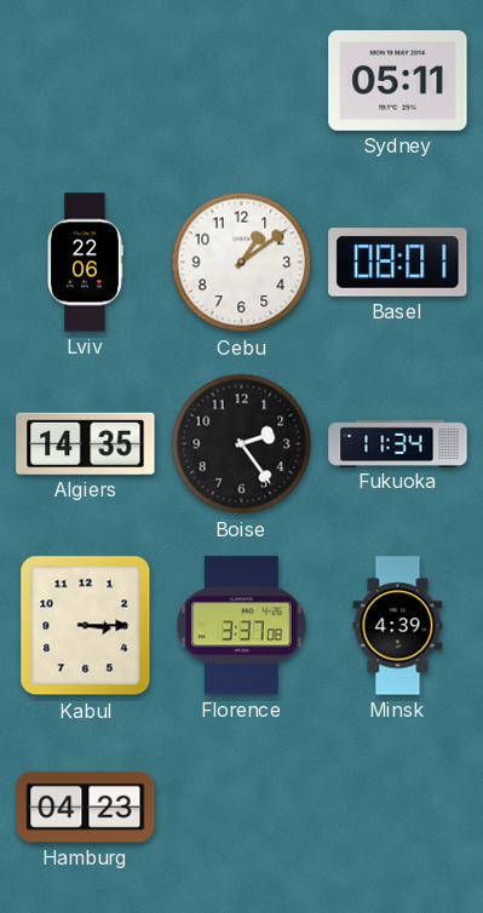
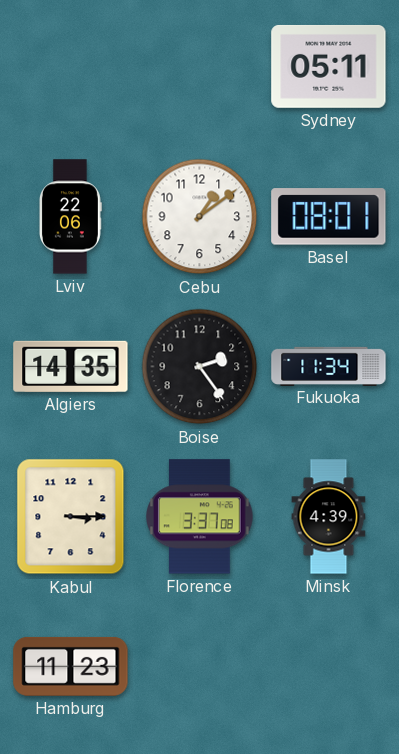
Hamburg: 04:23 -> 11:23
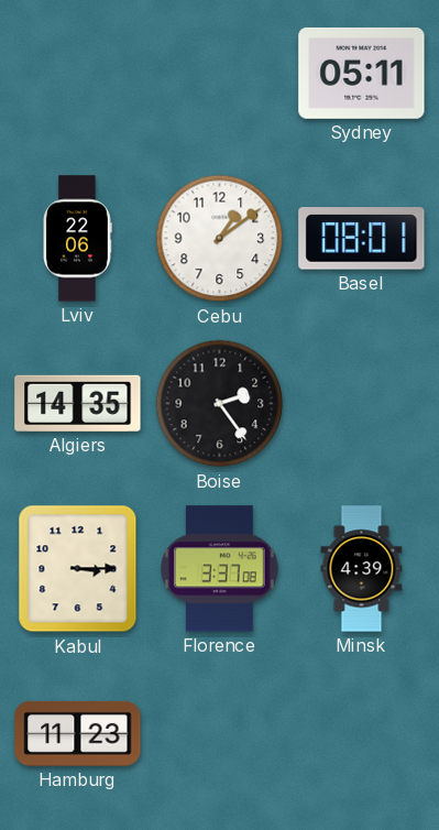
Fukuoka: 11:34 -> none
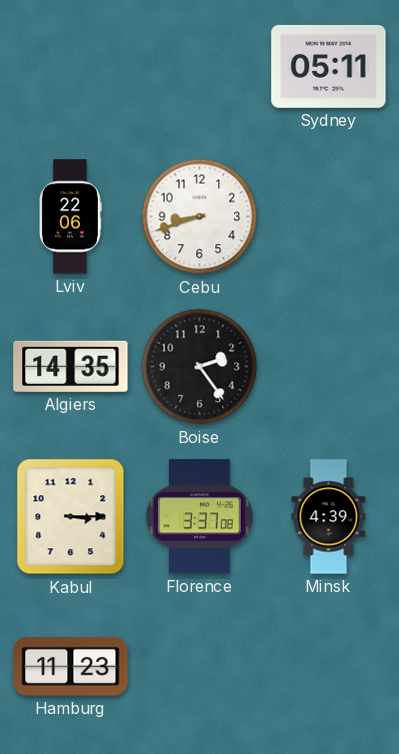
Cebu: 1:09 -> 8:42
Basel: 08:01 -> none
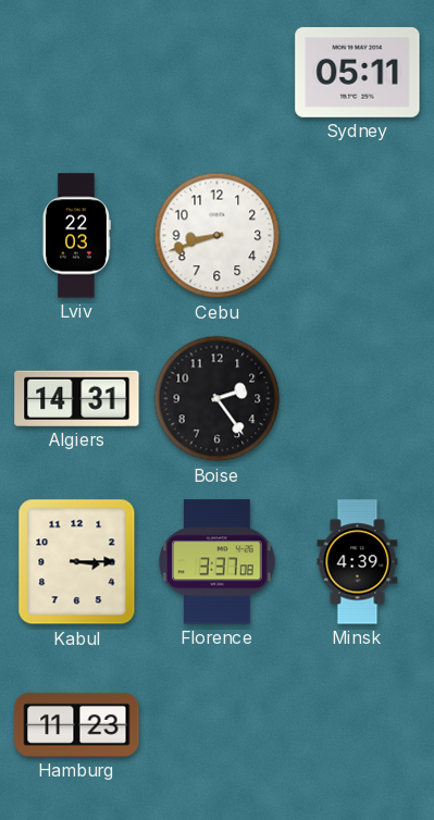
Lviv: 22:06 -> 22:03
Algiers: 14:35 -> 14:31
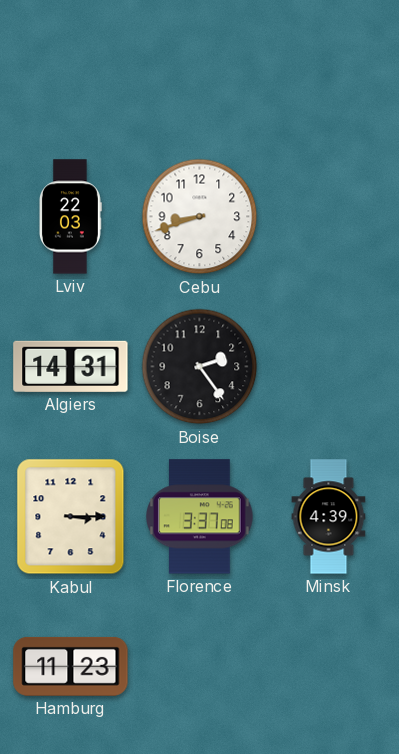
Sydney: 05:11 -> none
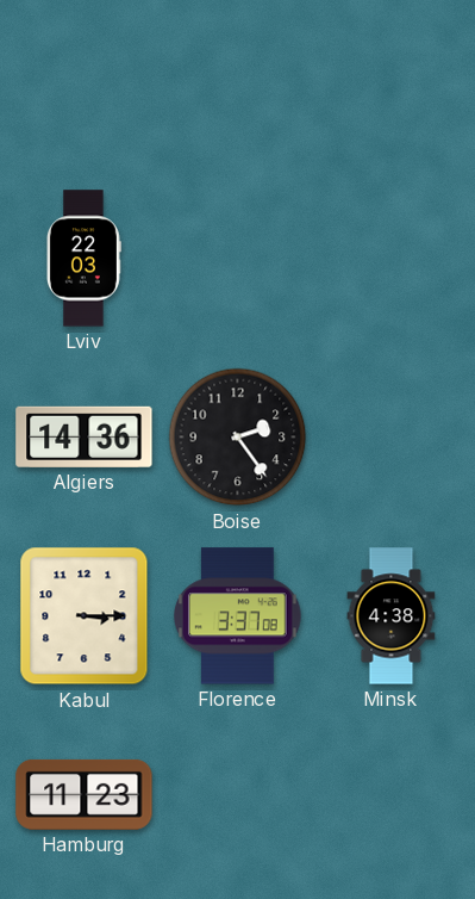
Cebu: 8:42 -> none
Algiers: 14:31 -> 14:36
Minsk: 4:39 -> 4:38
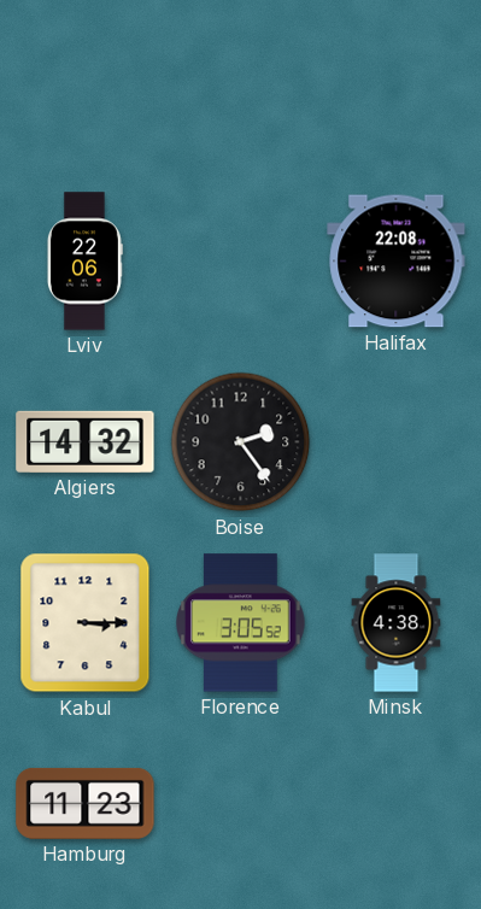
Lviv: 22:03 -> 22:06
Halifax: none -> 22:08
Algiers: 14:36 -> 14:32
Florence: 3:37 -> 3:05
